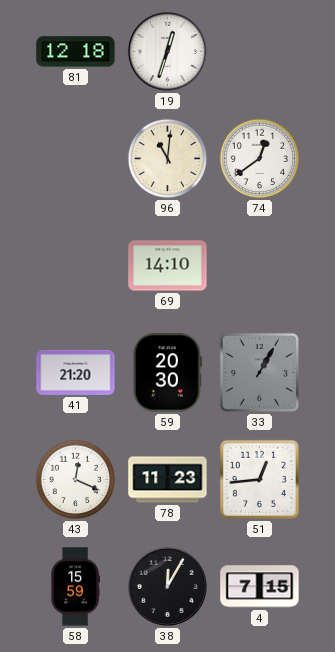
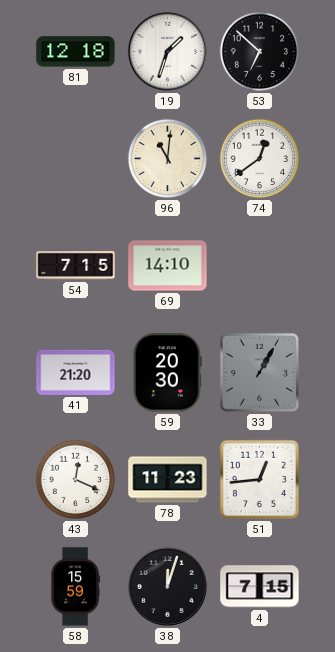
19: 12:33 -> 1:33
53: none -> 6:52
54: none -> 7:15
38: 12:05 -> 12:03
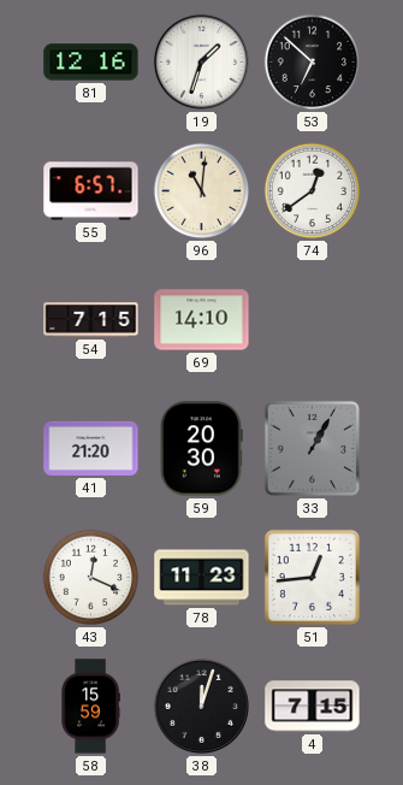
81: 12:18 -> 12:16
55: none -> 6:57
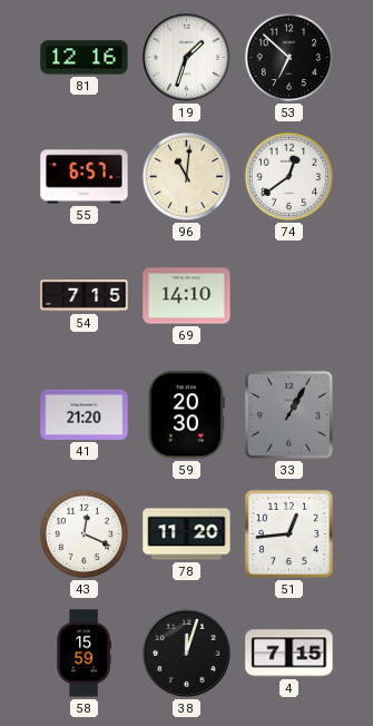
78: 11:23 -> 11:20
